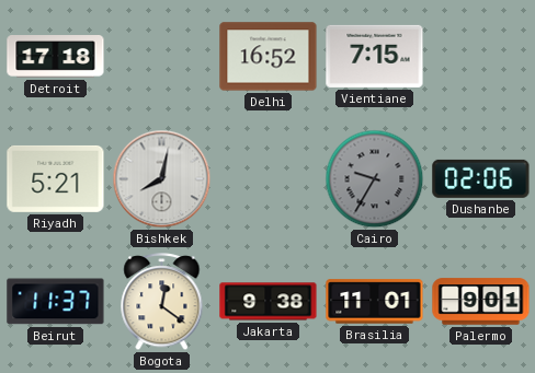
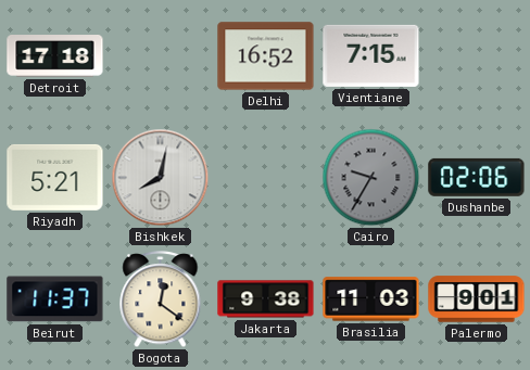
Brasilia: 11:01 -> 11:03
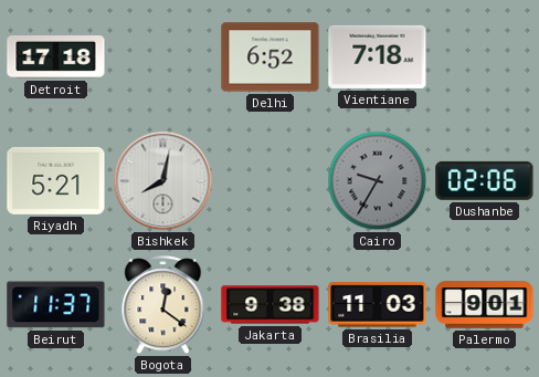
Delhi: 16:52 -> 6:52
Vientiane: 7:15 -> 7:18
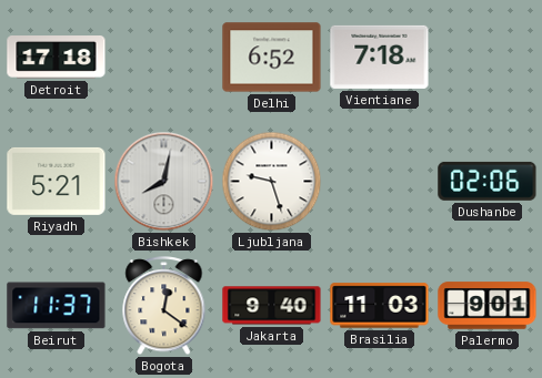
Ljubljana: none -> 9:27
Cairo: 9:35 -> none
Jakarta: 9:38 -> 9:40
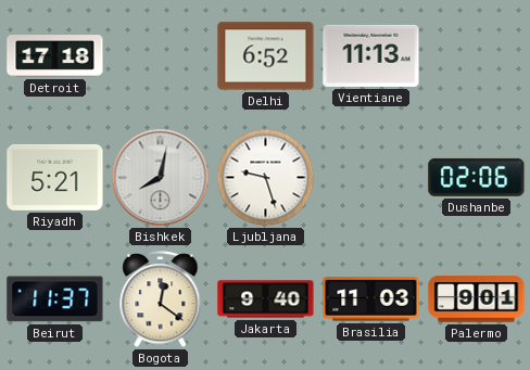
Vientiane: 7:18 -> 11:13
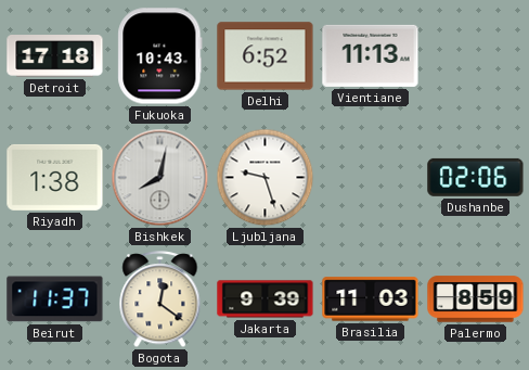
Fukuoka: none -> 10:43
Riyadh: 5:21 -> 1:38
Jakarta: 9:40 -> 9:39
Palermo: 9:01 -> 8:59
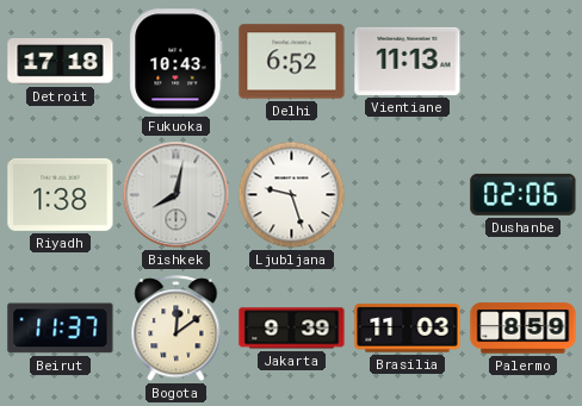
Bogota: 12:21 -> 12:09
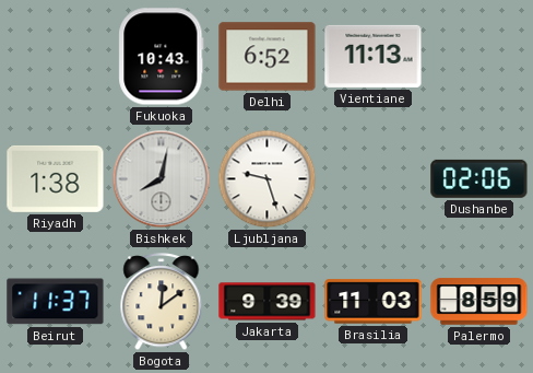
Detroit: 17:18 -> none
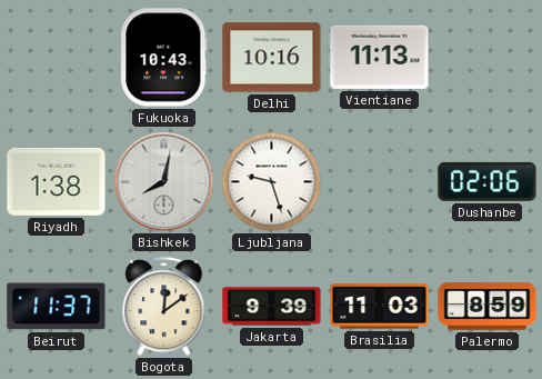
Delhi: 6:52 -> 10:16
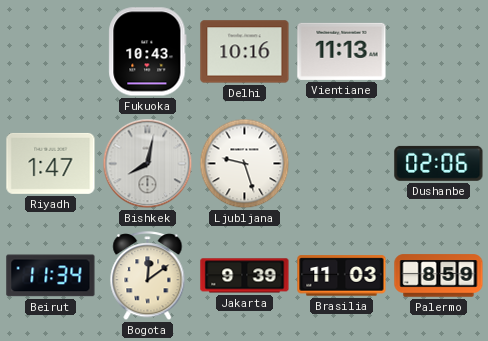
Riyadh: 1:38 -> 1:47
Beirut: 11:37 -> 11:34
